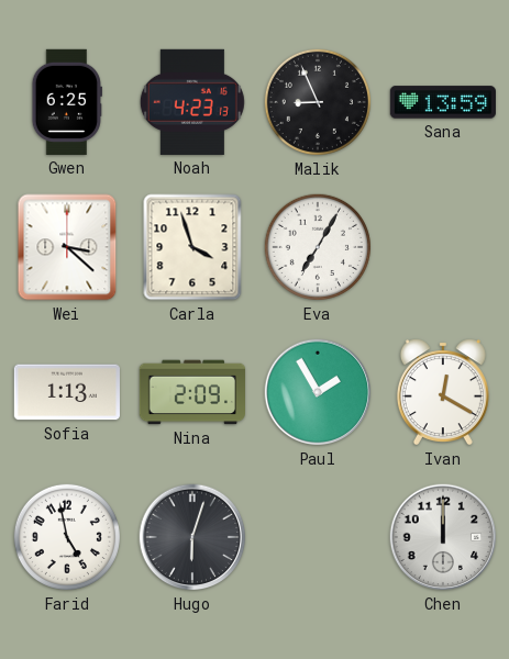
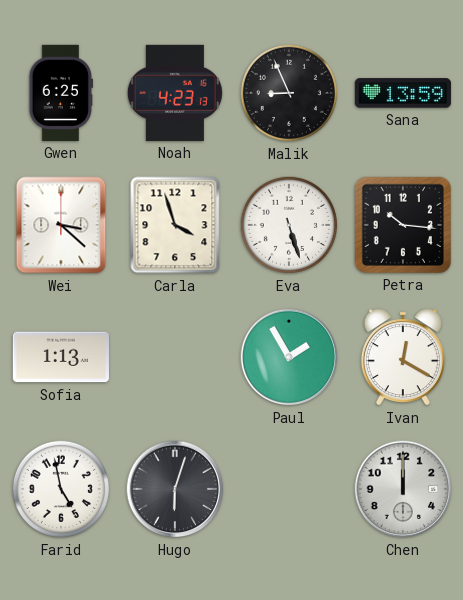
Eva: 7:05 -> 5:27
Petra: none -> 10:16
Nina: 2:09 -> none
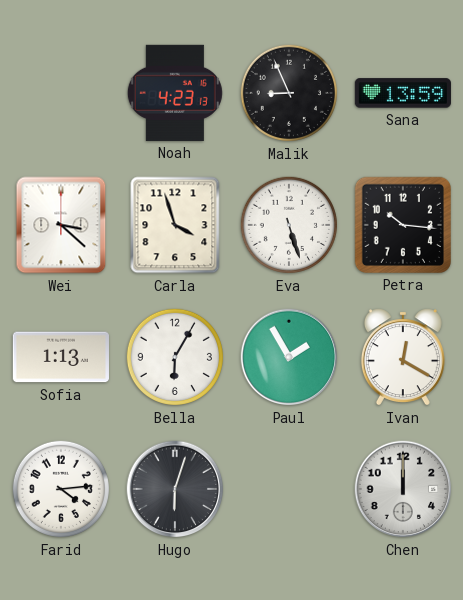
Gwen: 6:25 -> none
Bella: none -> 6:05
Farid: 4:58 -> 4:14
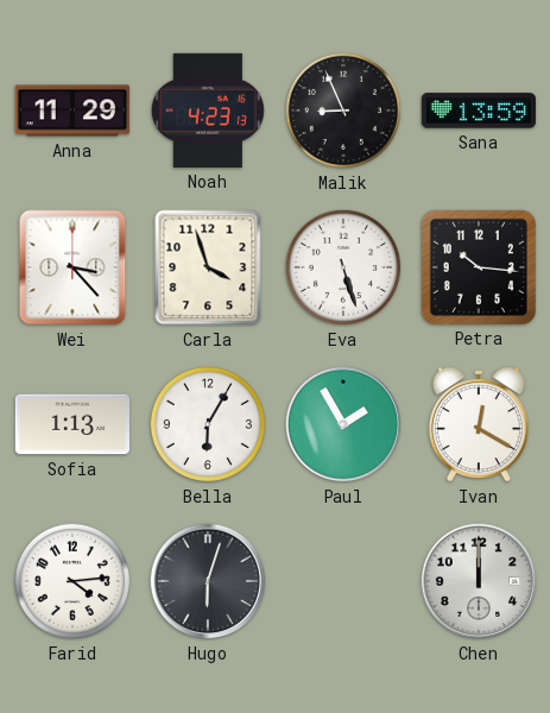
Anna: none -> 11:29
Wei: 3:22 -> 3:23
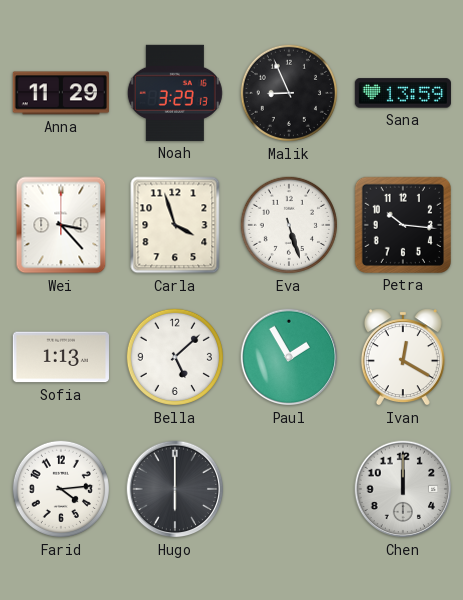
Noah: 4:23 -> 3:29
Bella: 6:05 -> 5:08
Hugo: 6:03 -> 6:00
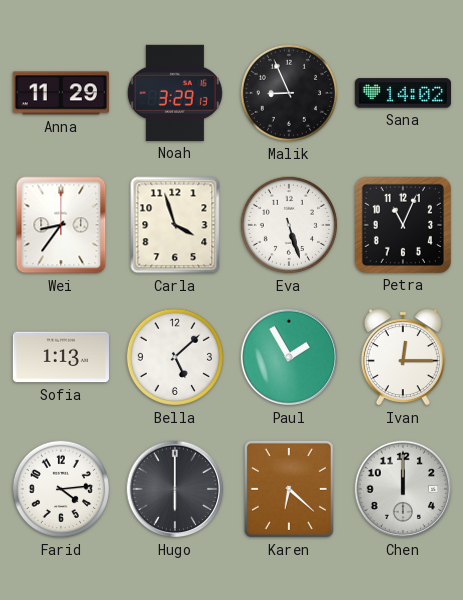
Sana: 13:59 -> 14:02
Wei: 3:23 -> 8:36
Petra: 10:16 -> 11:04
Ivan: 12:20 -> 12:15
Karen: none -> 6:22
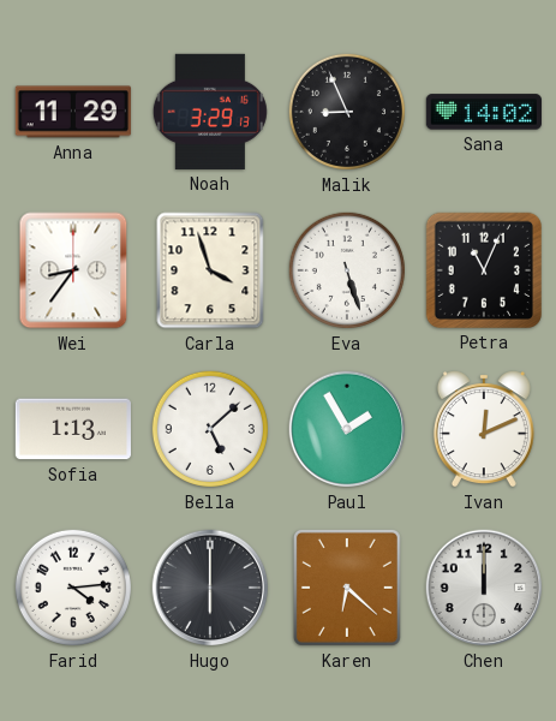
Ivan: 12:15 -> 12:11
